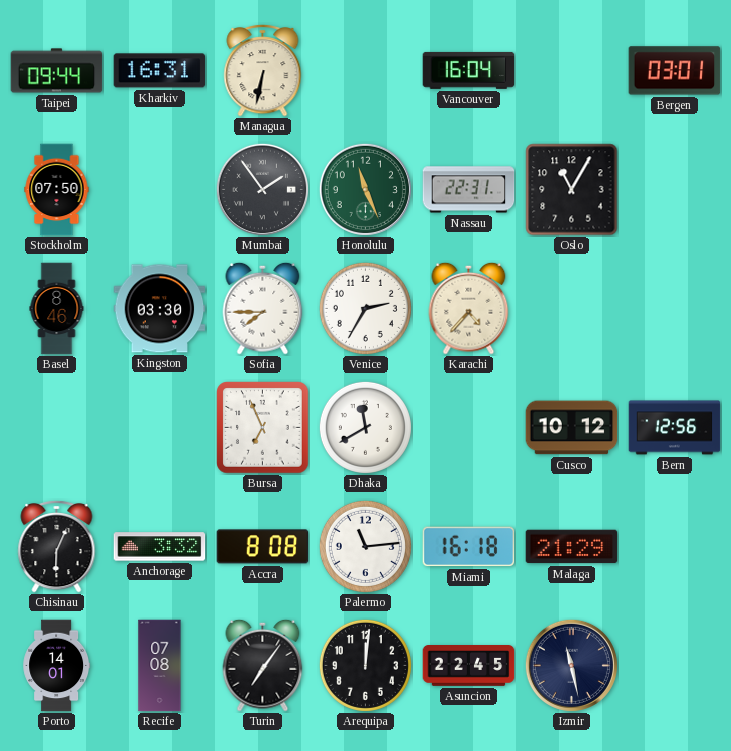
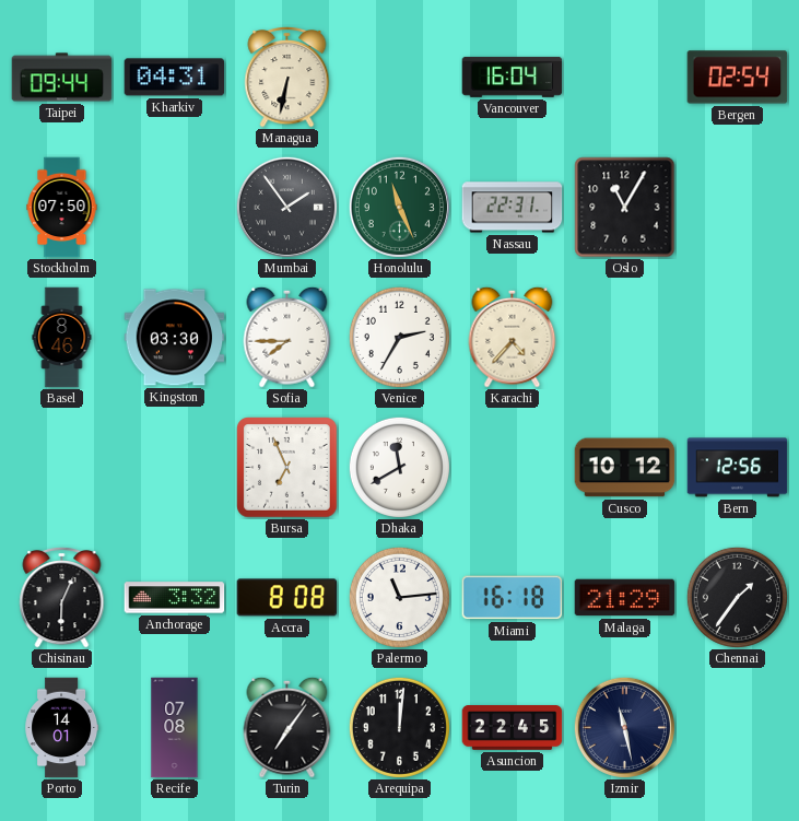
Kharkiv: 16:31 -> 04:31
Bergen: 03:01 -> 02:54
Chennai: none -> 1:36
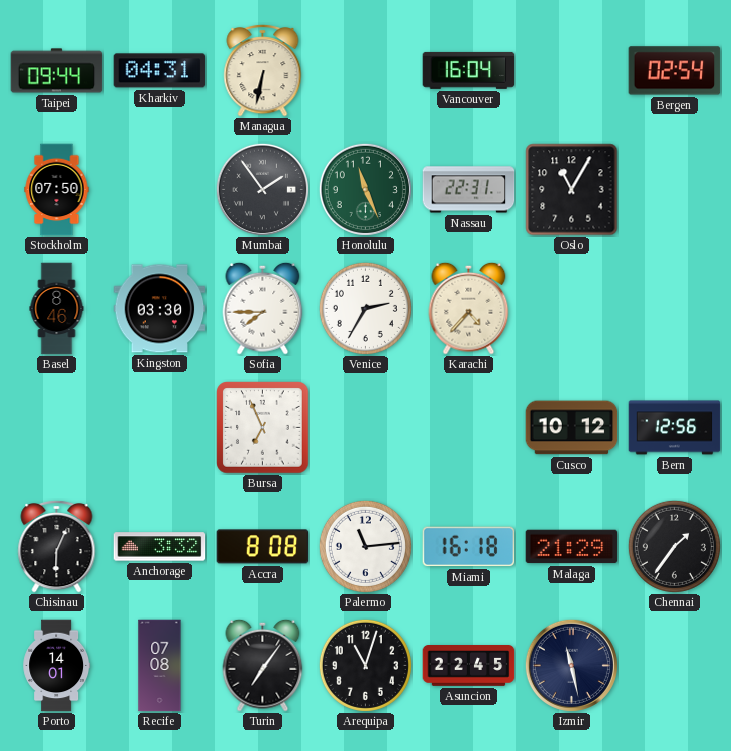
Dhaka: 11:40 -> none
Arequipa: 12:01 -> 11:03
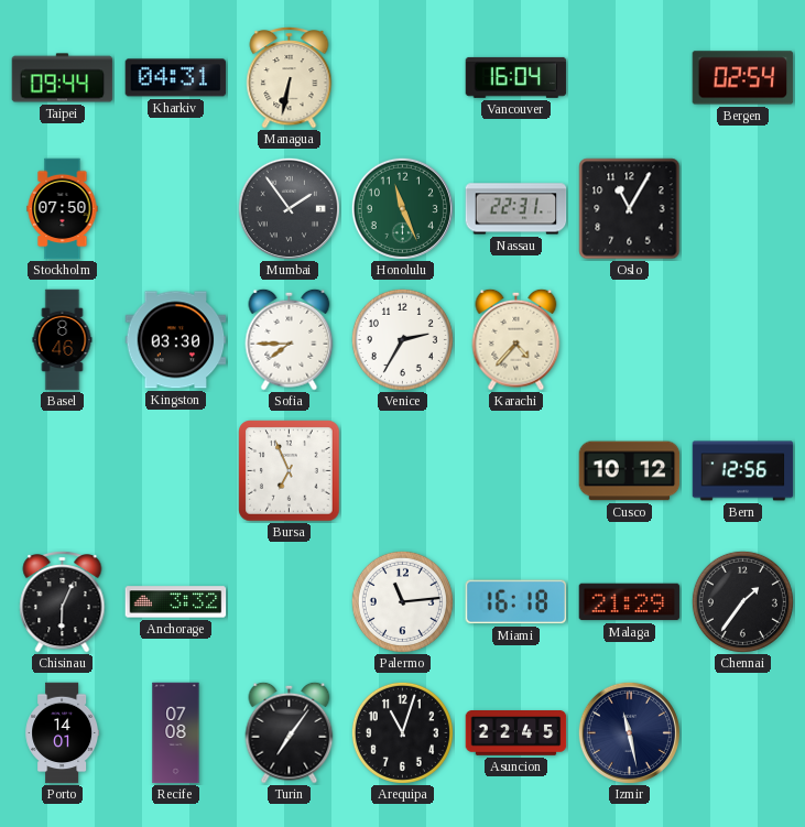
Accra: 8:08 -> none
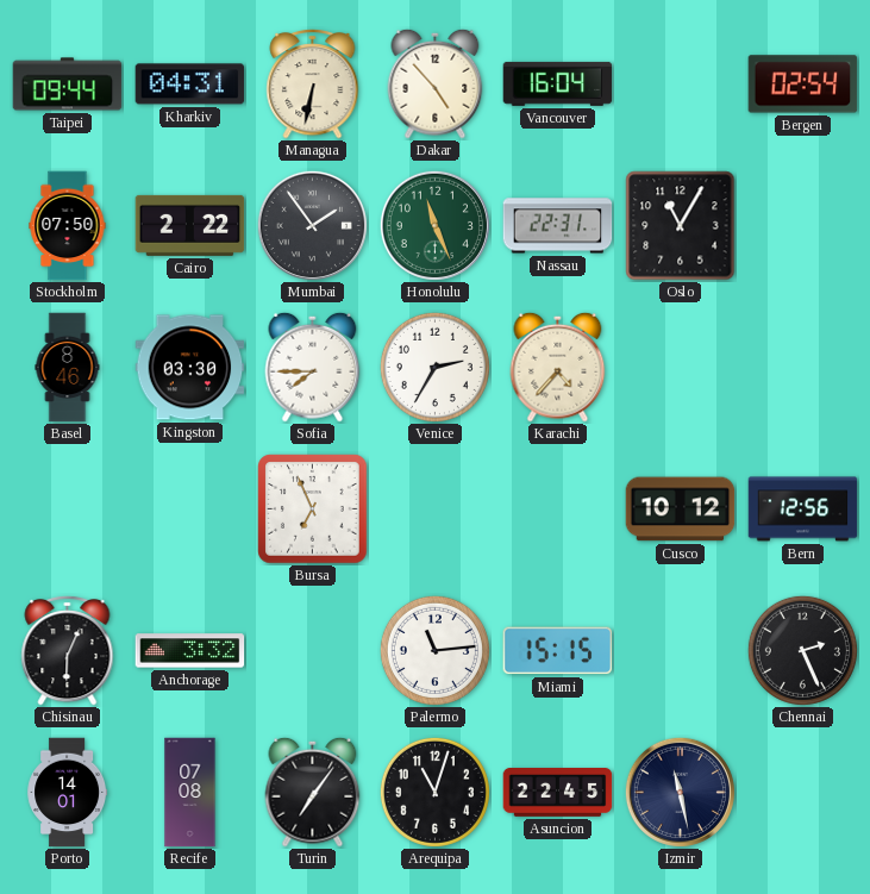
Dakar: none -> 4:53
Cairo: none -> 2:22
Miami: 16:18 -> 15:15
Malaga: 21:29 -> none
Chennai: 1:36 -> 2:26
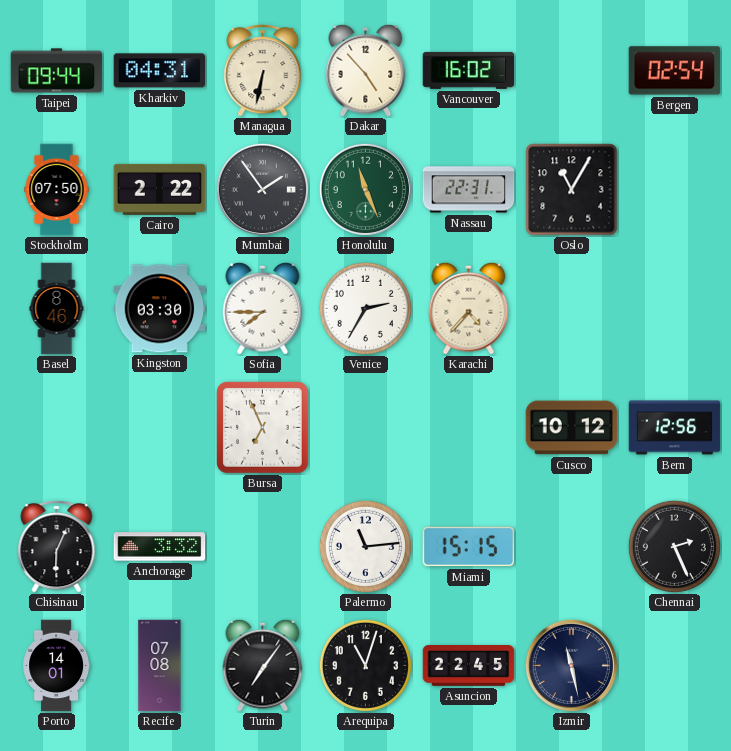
Vancouver: 16:04 -> 16:02
